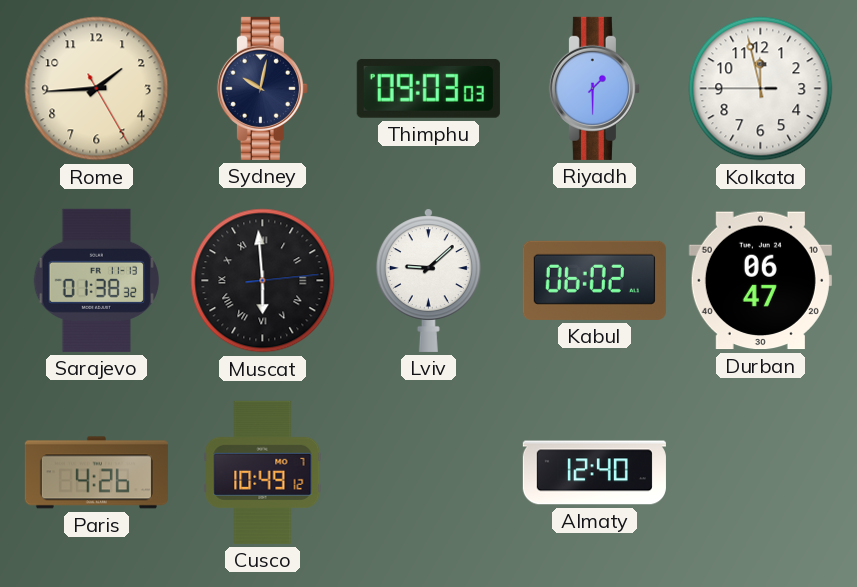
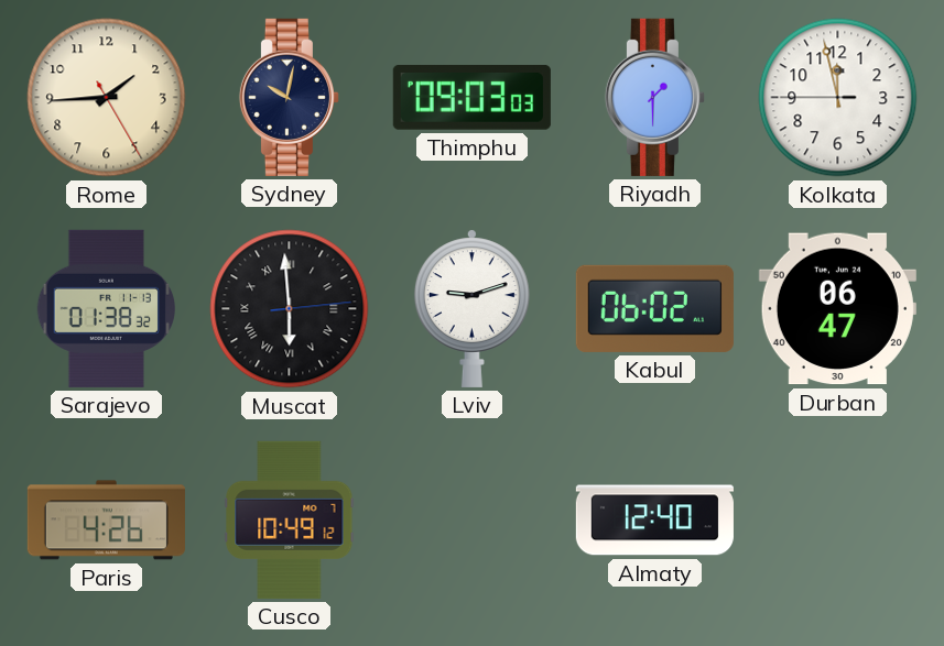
Lviv: 9:08 -> 9:12
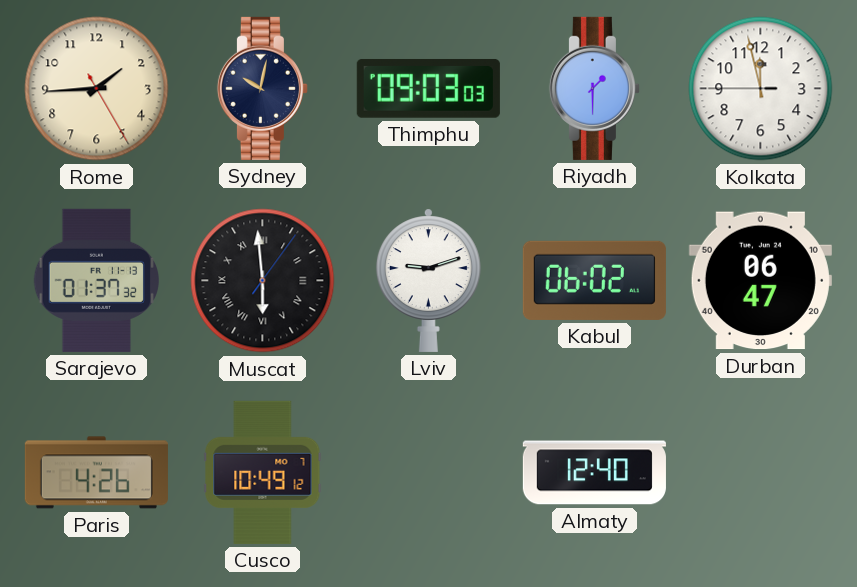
Sarajevo: 01:38 -> 01:37
Muscat: 5:59:14 -> 5:59:06
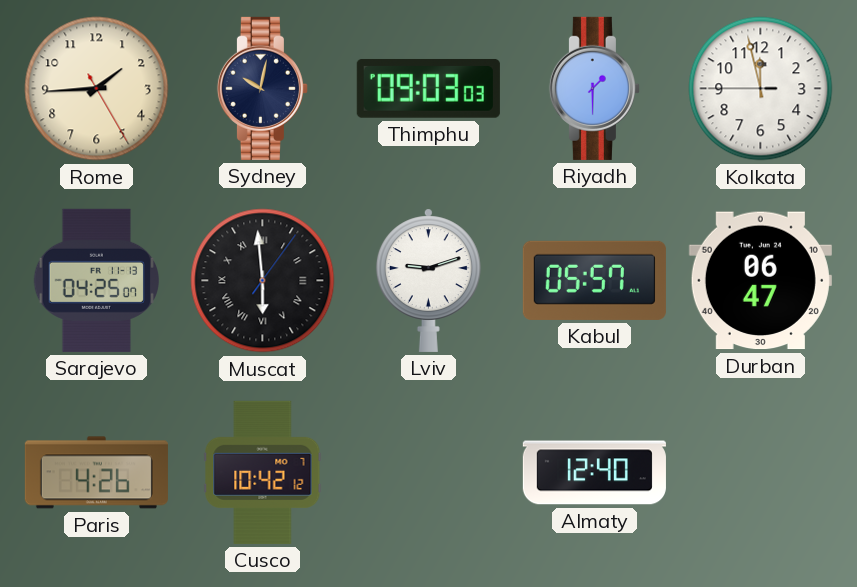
Sarajevo: 01:37 -> 04:25
Kabul: 06:02 -> 05:57
Cusco: 10:49 -> 10:42
